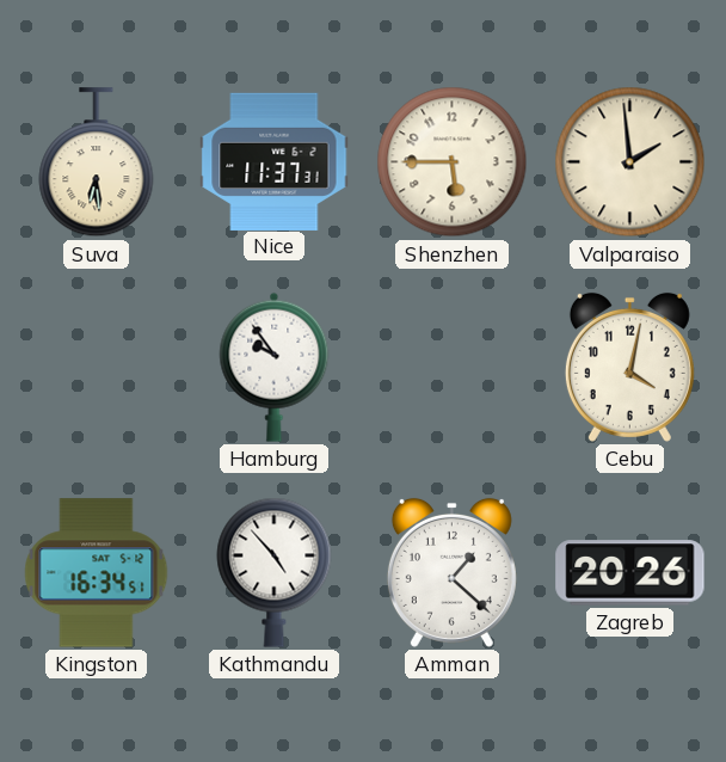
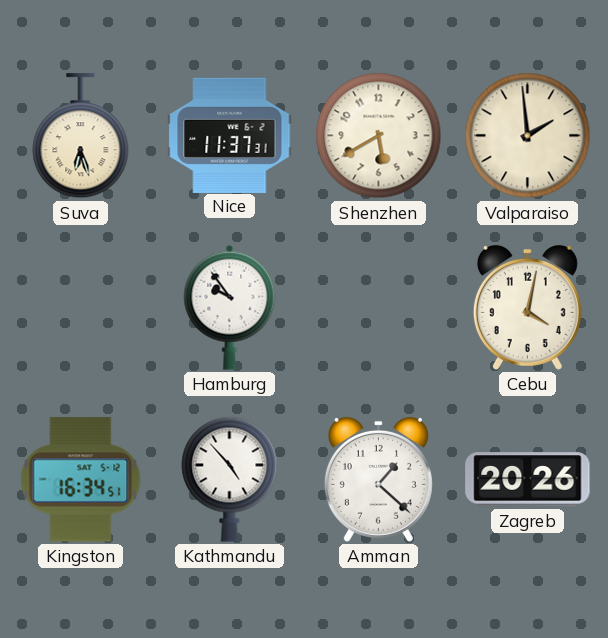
Suva: 6:29 -> 6:27
Shenzhen: 5:45 -> 5:40
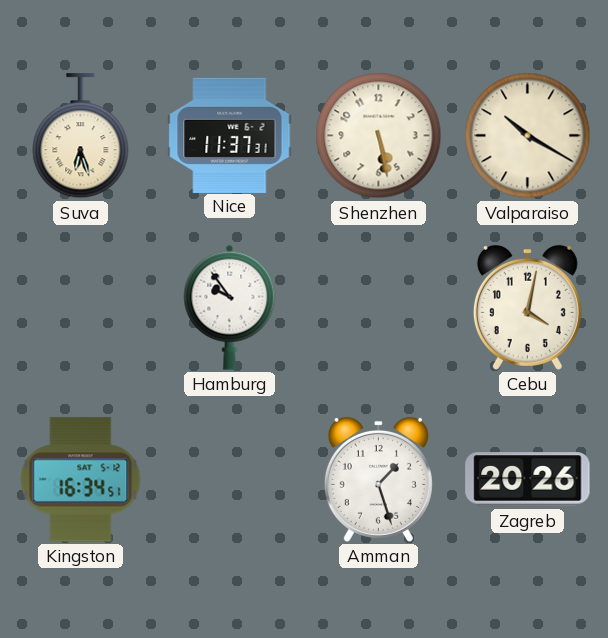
Shenzhen: 5:40 -> 5:28
Valparaiso: 1:59 -> 10:20
Kathmandu: 4:53 -> none
Amman: 1:22 -> 1:27
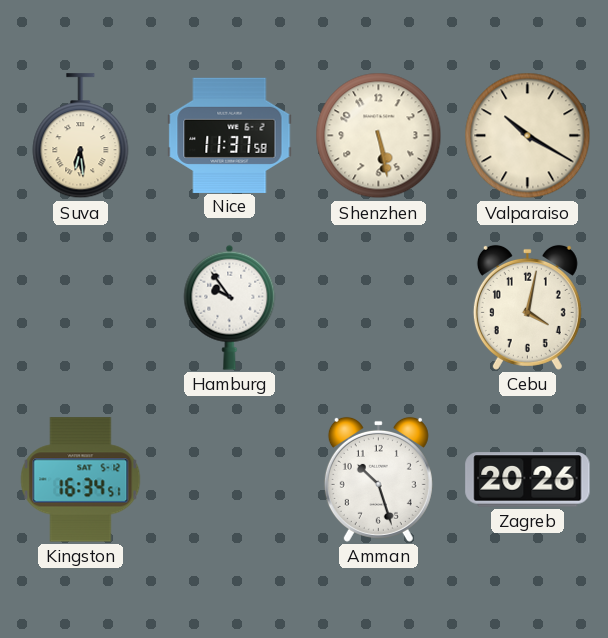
Suva: 6:27 -> 6:29
Nice: 11:37:31 -> 11:37:58
Amman: 1:27 -> 10:27
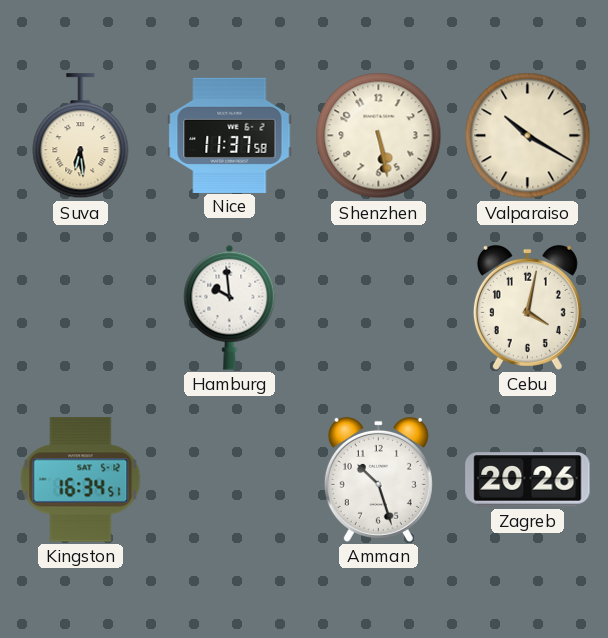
Hamburg: 9:54 -> 9:59
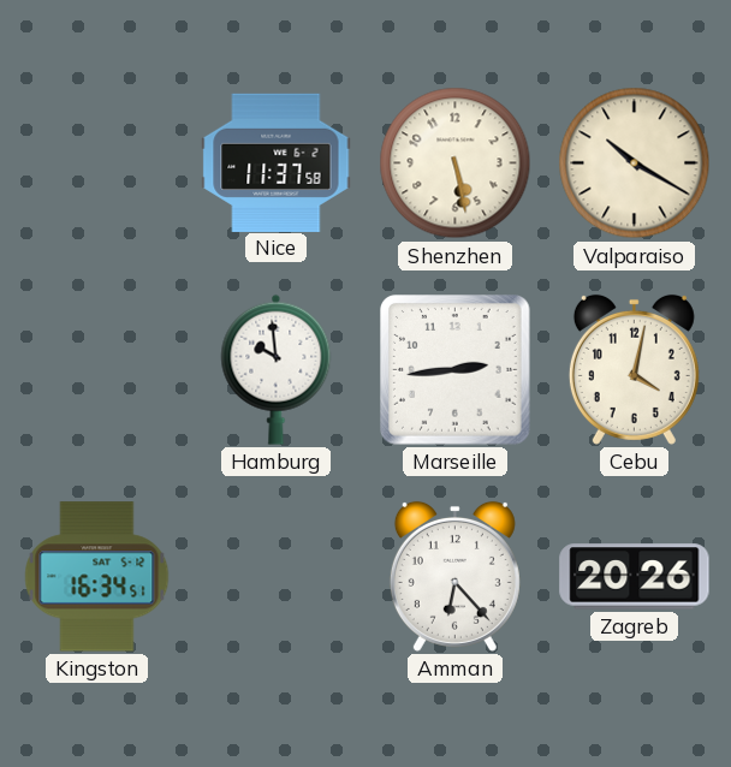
Suva: 6:29 -> none
Marseille: none -> 2:44
Amman: 10:27 -> 6:23
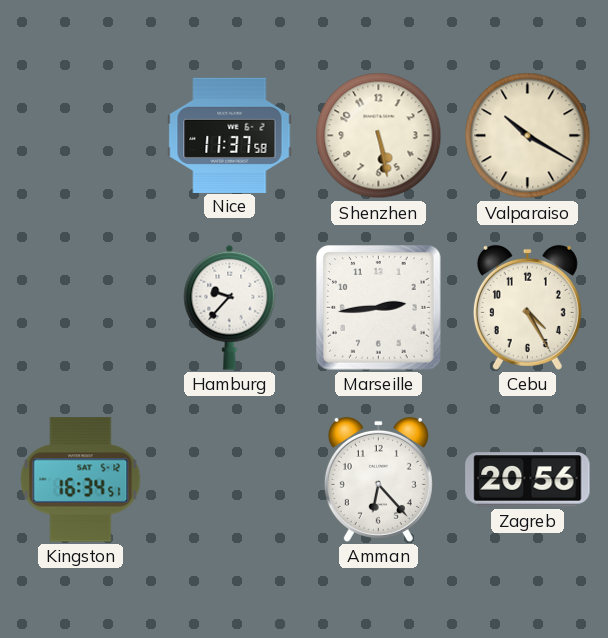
Hamburg: 9:59 -> 9:37
Cebu: 4:02 -> 4:25
Zagreb: 20:26 -> 20:56
